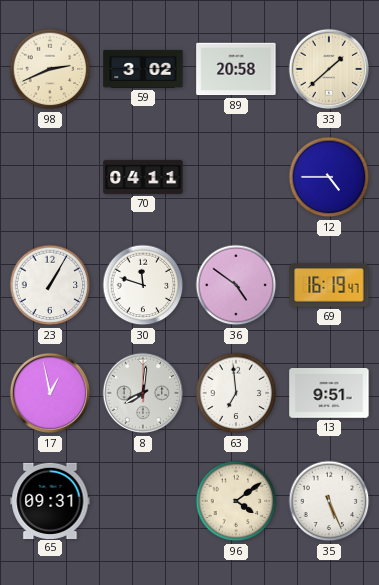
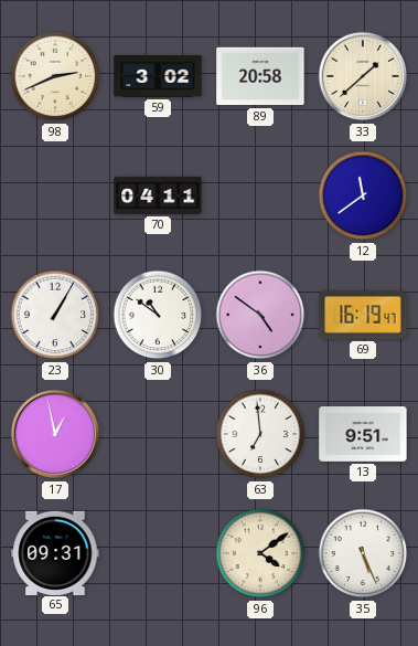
12: 4:45 -> 11:39
30: 11:48 -> 10:51
8: 8:01 -> none
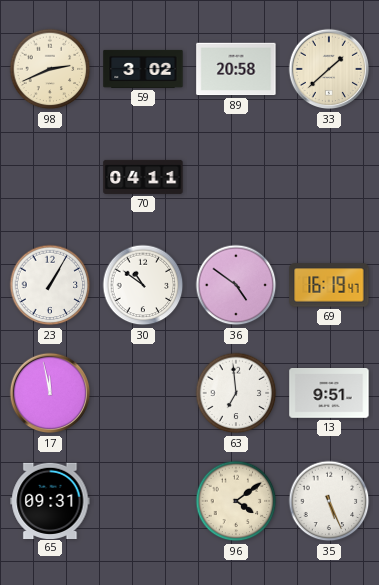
12: 11:39 -> none
17: 12:58 -> 11:58
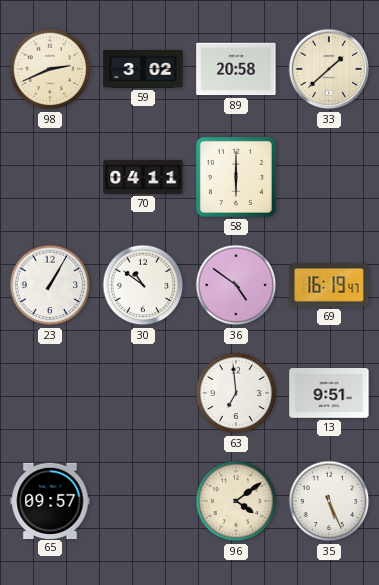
58: none -> 6:00
17: 11:58 -> none
65: 09:31 -> 09:57
